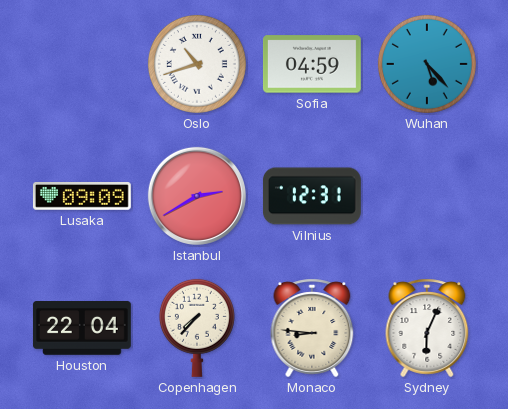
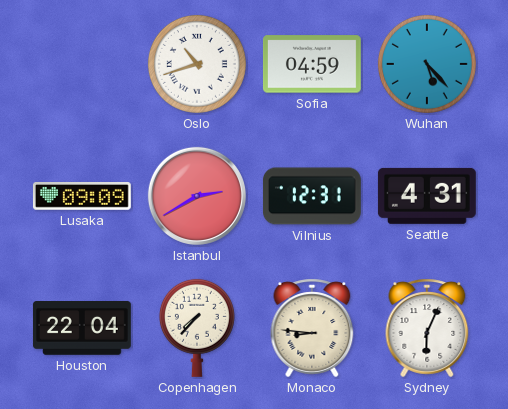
Seattle: none -> 4:31
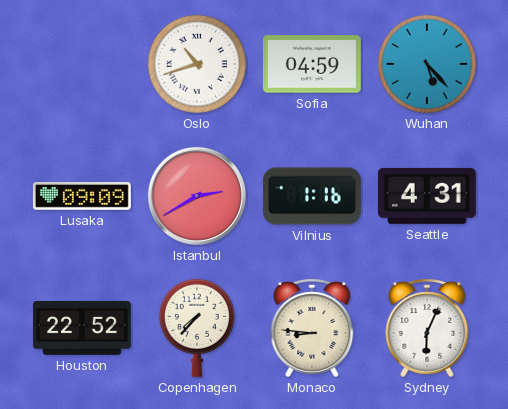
Vilnius: 12:31 -> 1:16
Houston: 22:04 -> 22:52
